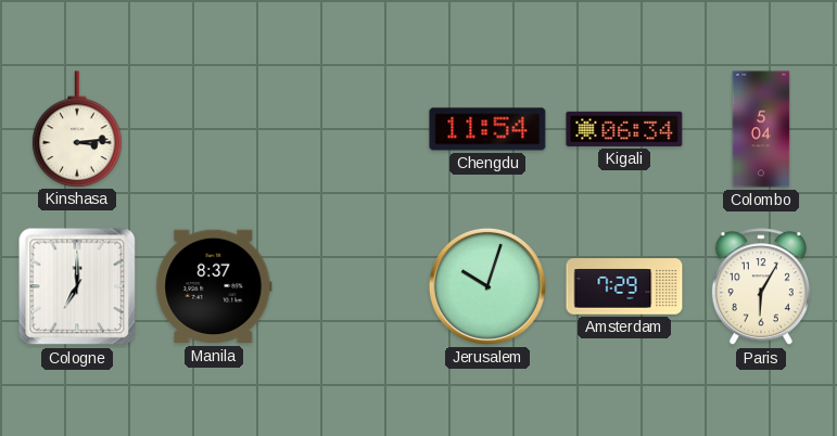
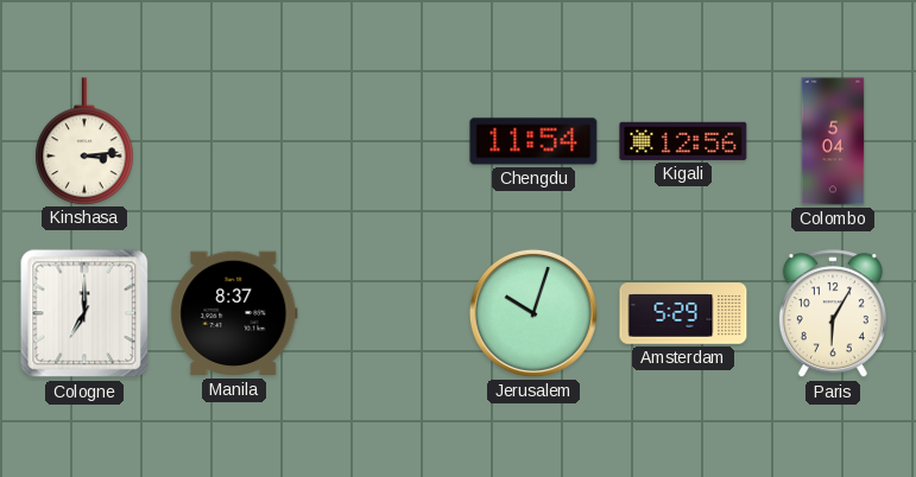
Kigali: 06:34 -> 12:56
Amsterdam: 7:29 -> 5:29
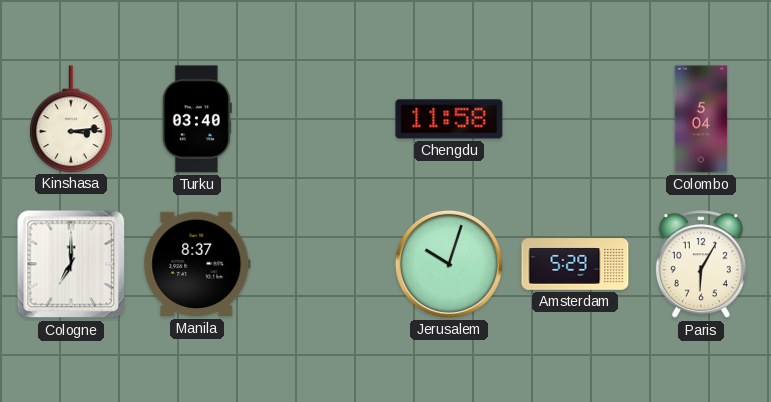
Turku: none -> 03:40
Chengdu: 11:54 -> 11:58
Kigali: 12:56 -> none
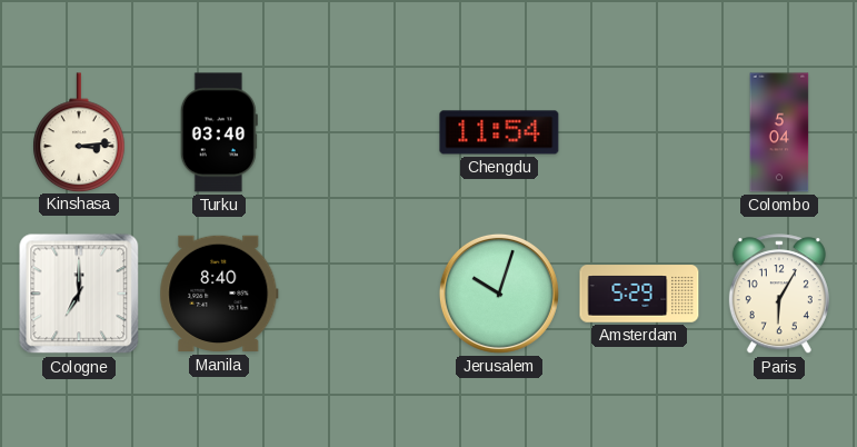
Chengdu: 11:58 -> 11:54
Manila: 8:37 -> 8:40
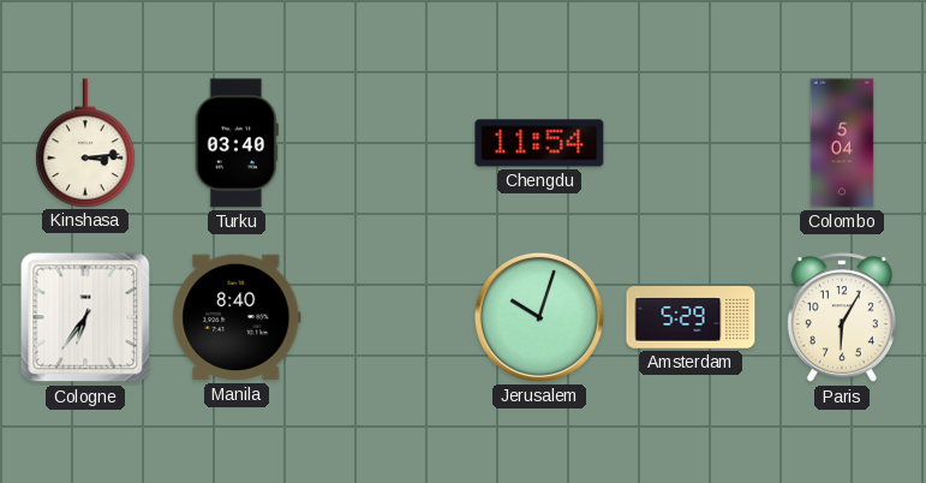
Cologne: 7:00 -> 6:36
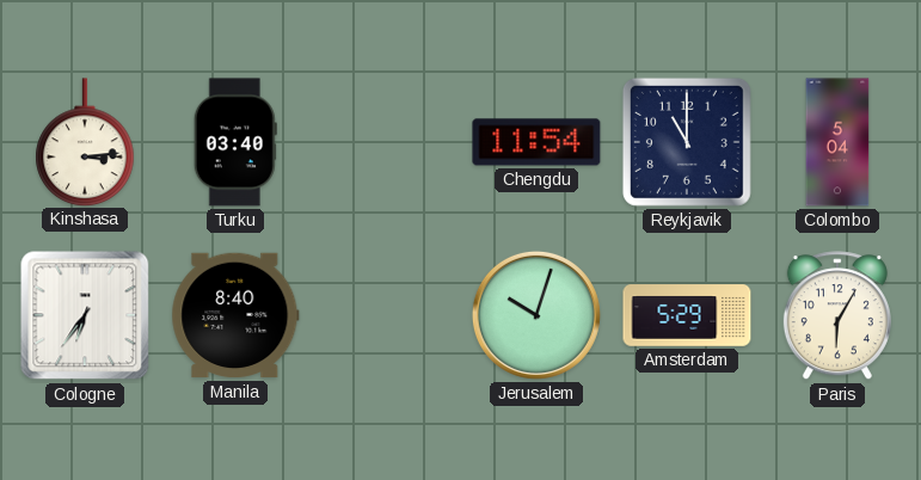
Reykjavik: none -> 11:00
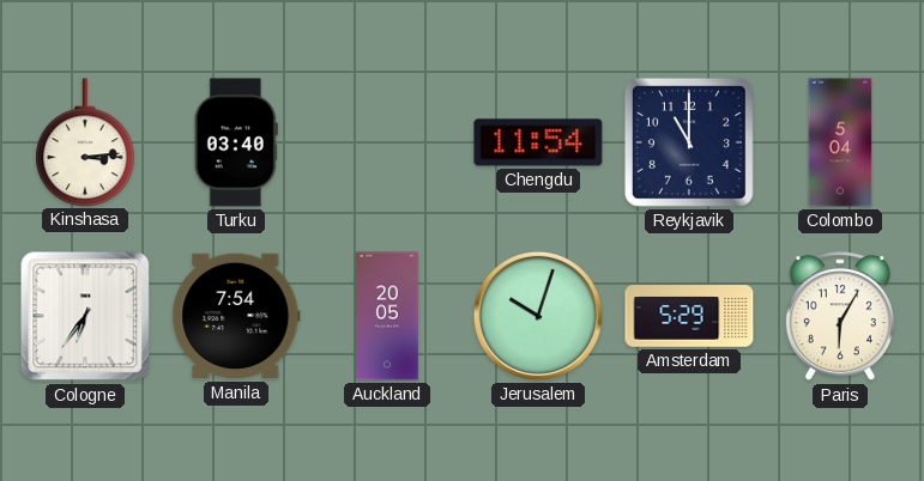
Manila: 8:40 -> 7:54
Auckland: none -> 20:05
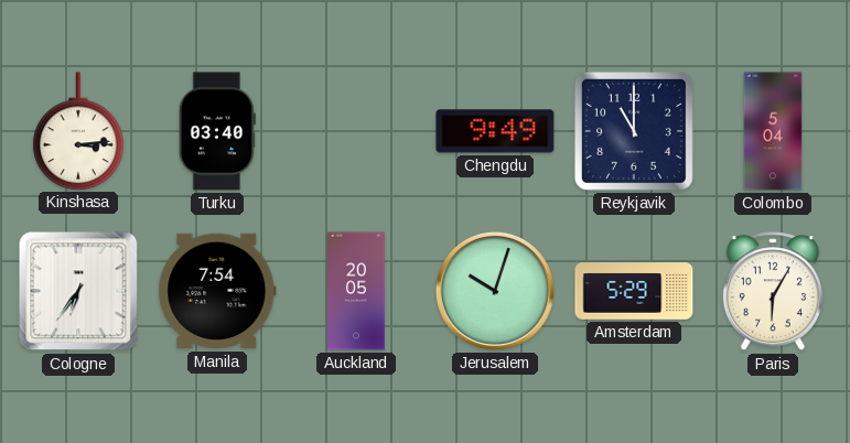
Chengdu: 11:54 -> 9:49
